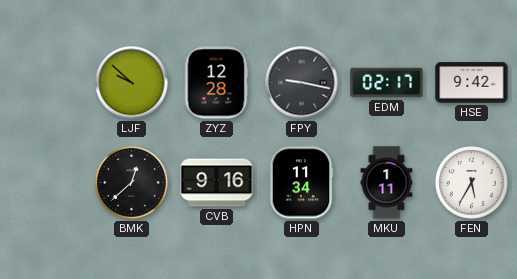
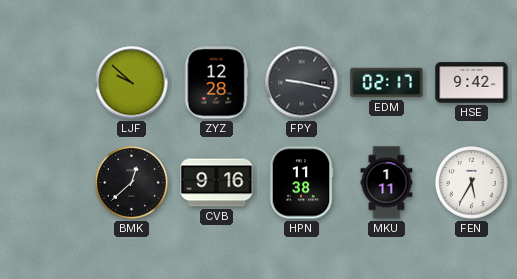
HPN: 11:34 -> 11:38
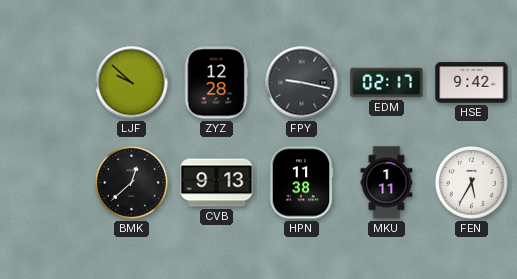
CVB: 9:16 -> 9:13
